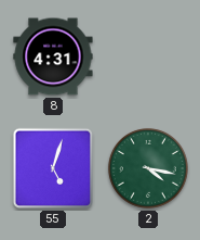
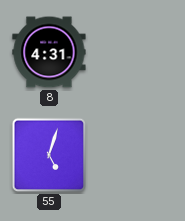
2: 4:17 -> none
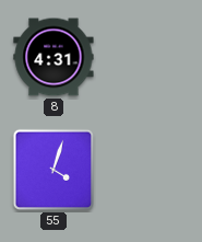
55: 5:03 -> 4:03
